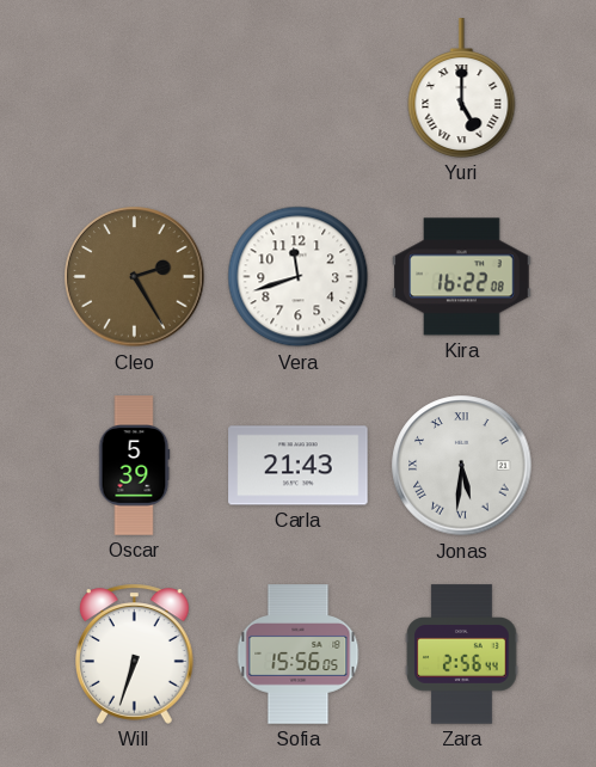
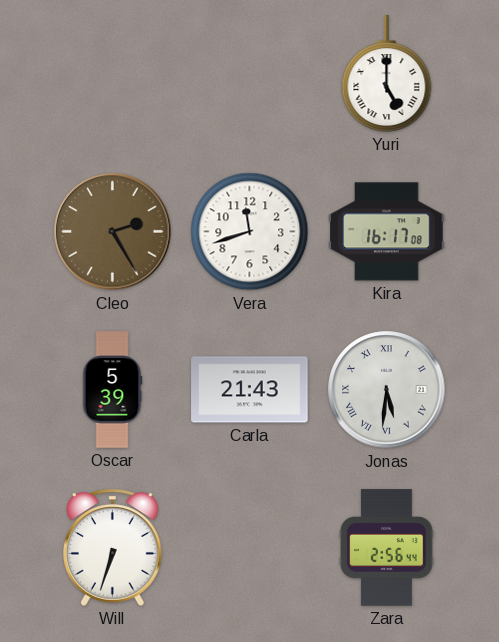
Kira: 16:22 -> 16:17
Sofia: 15:56 -> none
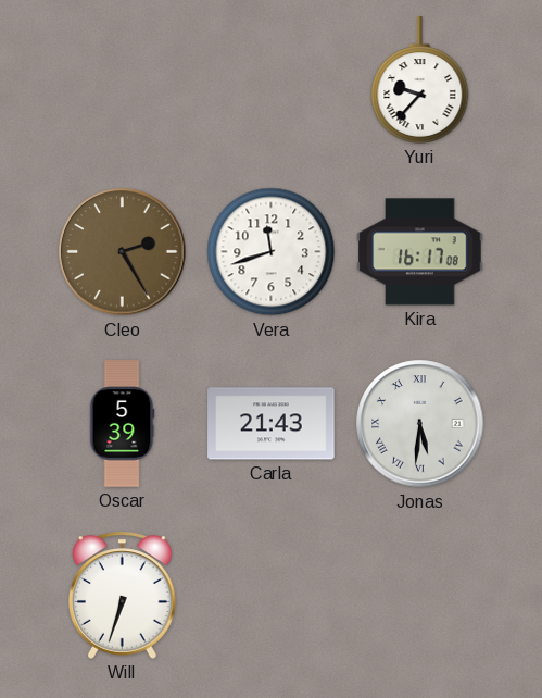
Yuri: 5:00 -> 9:37
Zara: 2:56 -> none
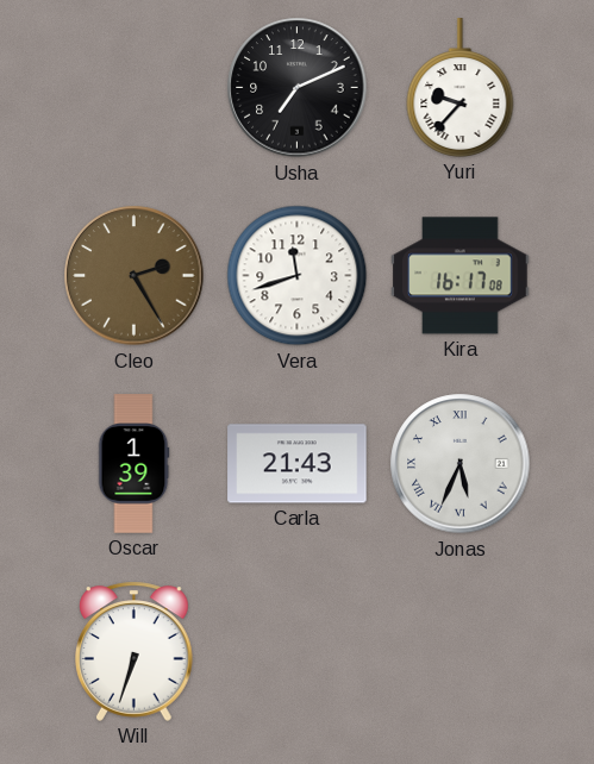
Usha: none -> 7:11
Oscar: 5:39 -> 1:39
Jonas: 5:31 -> 5:34
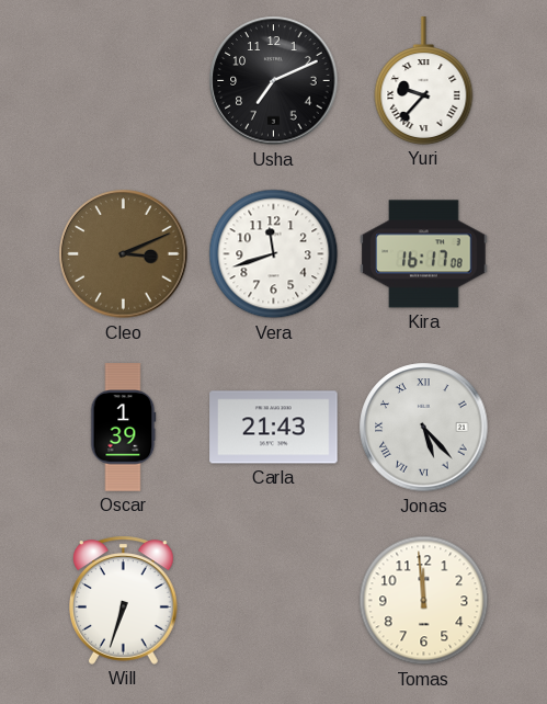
Cleo: 2:25 -> 3:11
Jonas: 5:34 -> 5:23
Tomas: none -> 11:59
